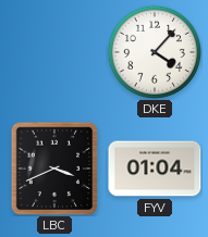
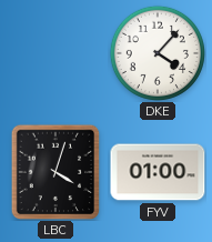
LBC: 3:41 -> 4:03
FYV: 01:04 -> 01:00
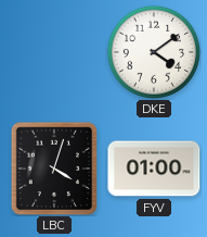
DKE: 4:07 -> 4:09
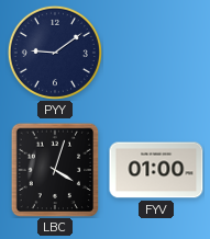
PYY: none -> 9:09
DKE: 4:09 -> none
